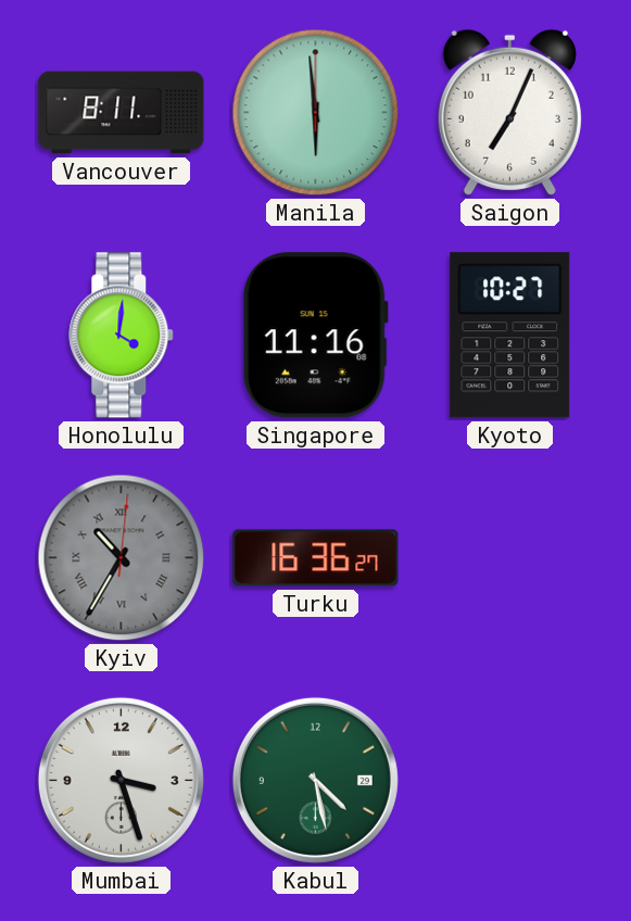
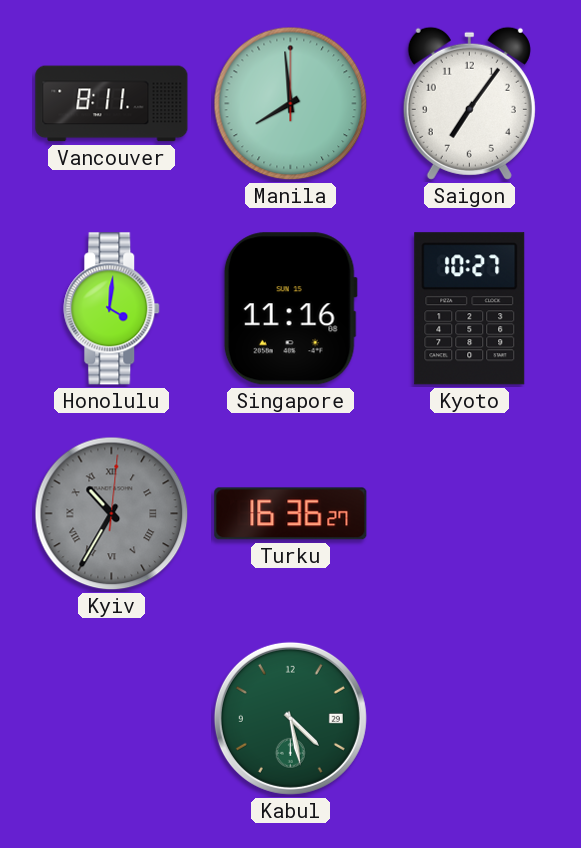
Manila: 5:59 -> 7:59
Saigon: 7:04 -> 7:06
Mumbai: 3:27 -> none
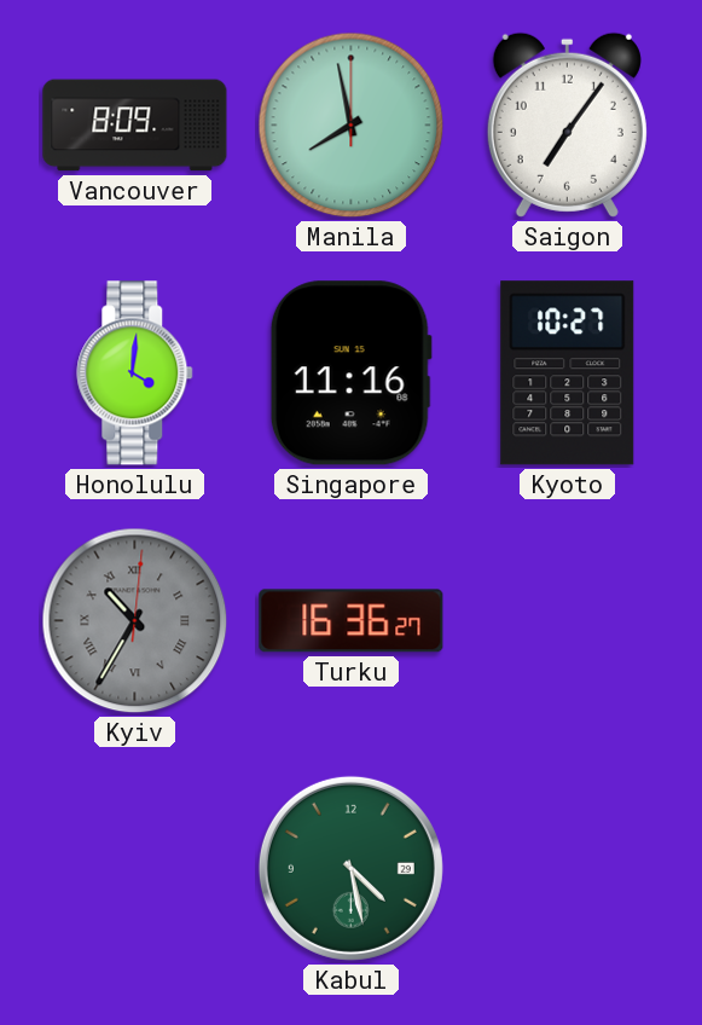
Vancouver: 8:11 -> 8:09
Manila: 7:59 -> 7:58
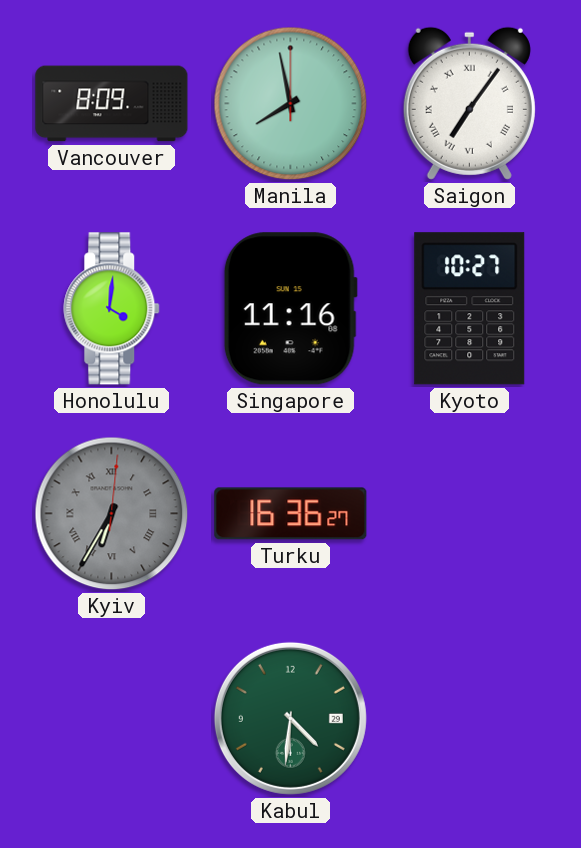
Saigon numerals: Arabic -> Roman
Kyiv: 10:35 -> 6:35
Kabul: 4:28 -> 4:31
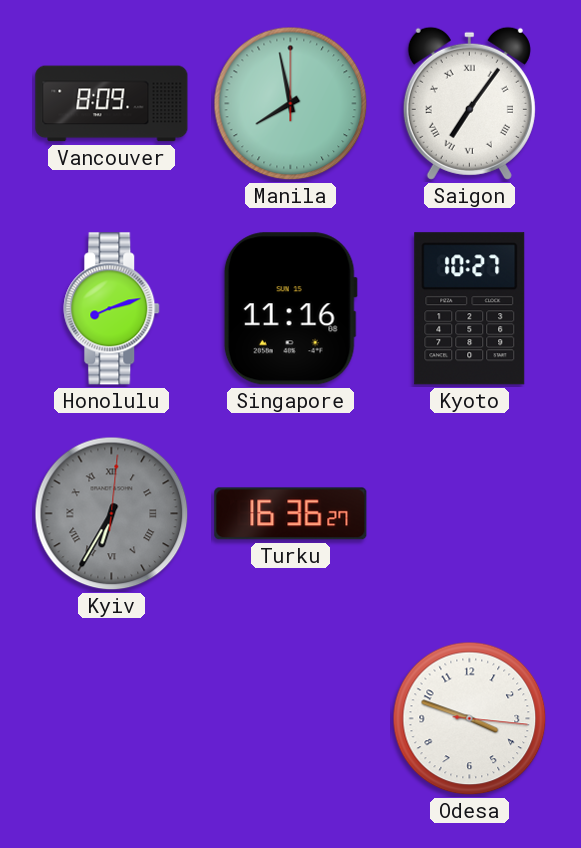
Honolulu: 4:01 -> 8:12
Kabul: 4:31 -> none
Odesa: none -> 3:48
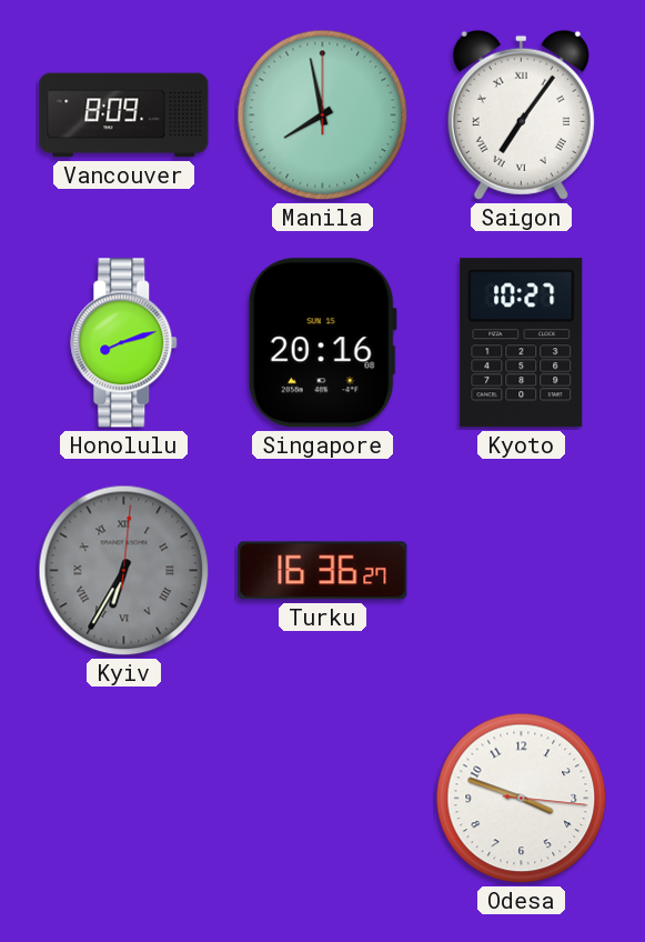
Singapore: 11:16 -> 20:16
